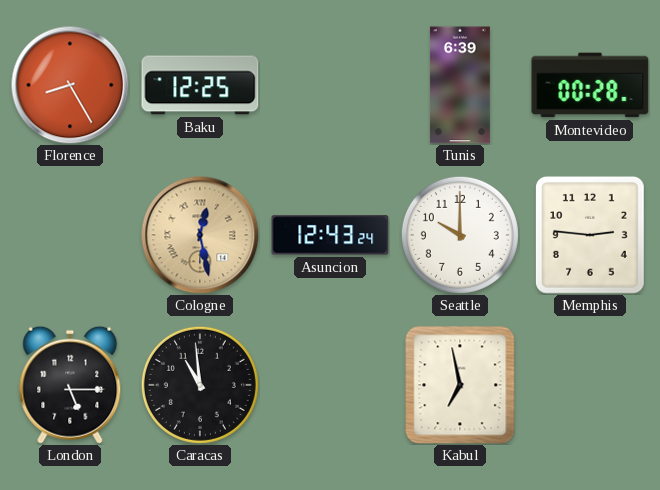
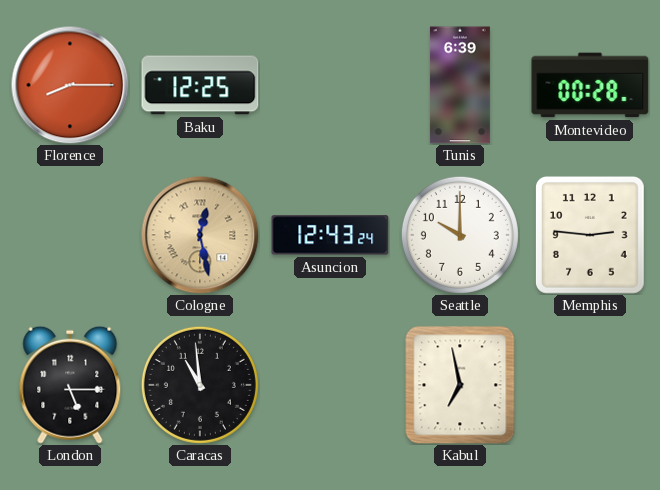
Florence: 8:25 -> 8:15
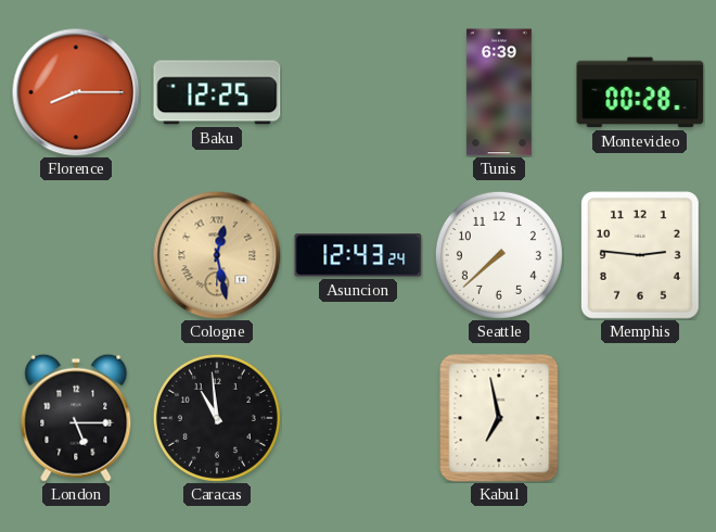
Seattle: 10:00 -> 7:38
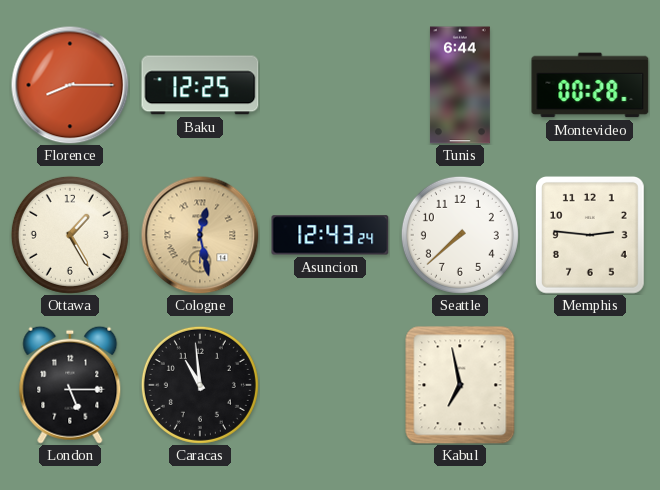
Tunis: 6:39 -> 6:44
Ottawa: none -> 1:25
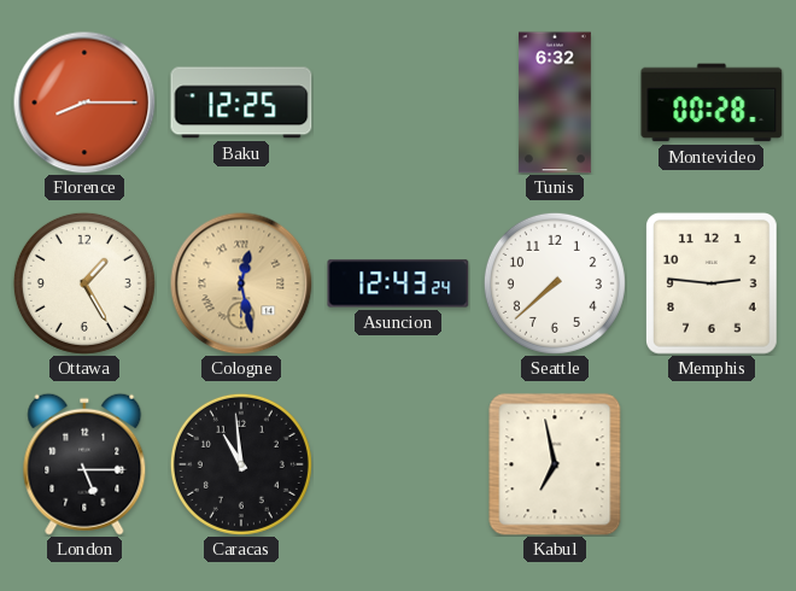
Tunis: 6:44 -> 6:32
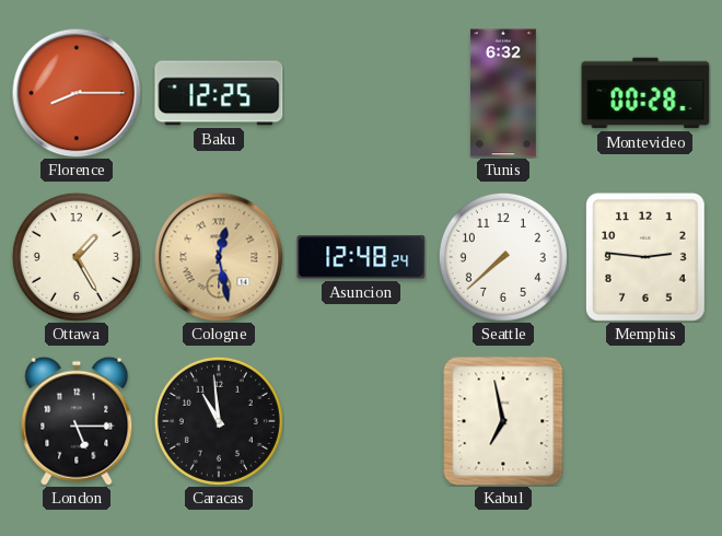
Asuncion: 12:43 -> 12:48
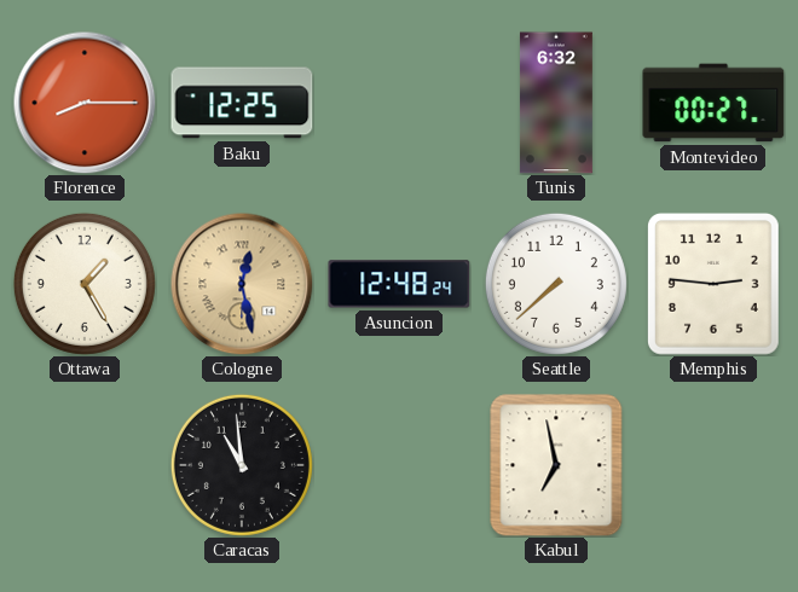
Montevideo: 00:28 -> 00:27
London: 5:15 -> none
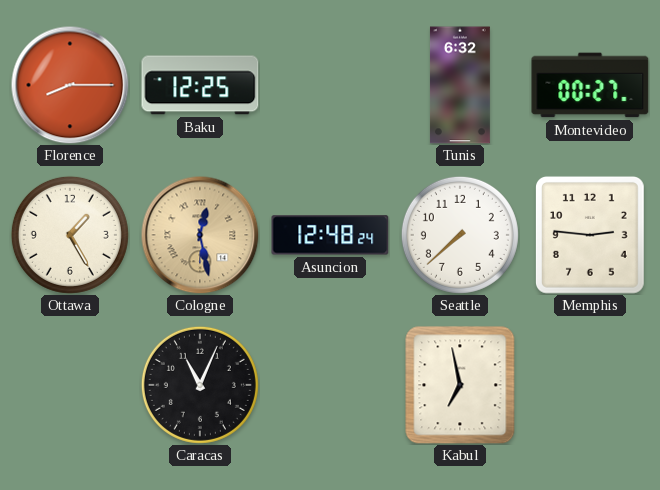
Caracas: 10:59 -> 11:04
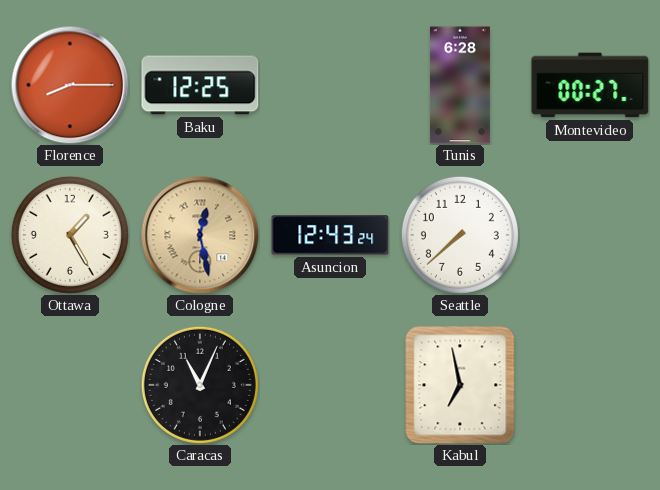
Tunis: 6:32 -> 6:28
Asuncion: 12:48 -> 12:43
Memphis: 2:46 -> none
